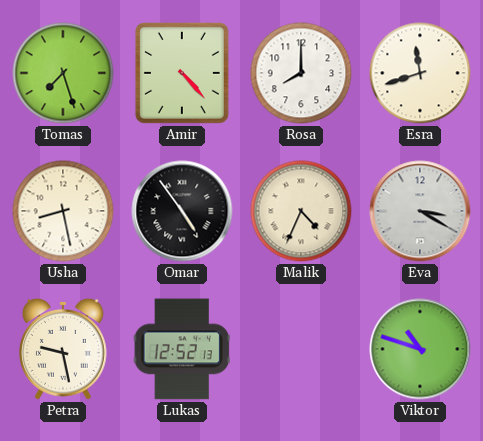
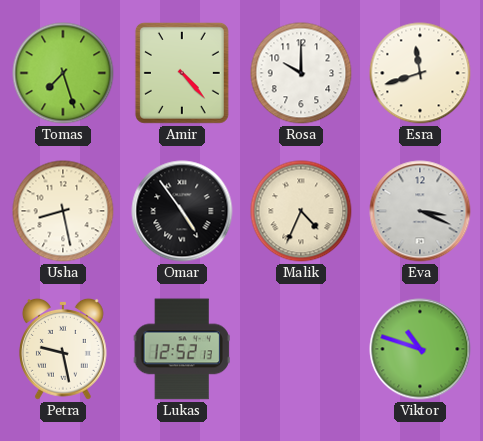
Rosa: 8:00 -> 10:00
Eva: 3:20 -> 3:19
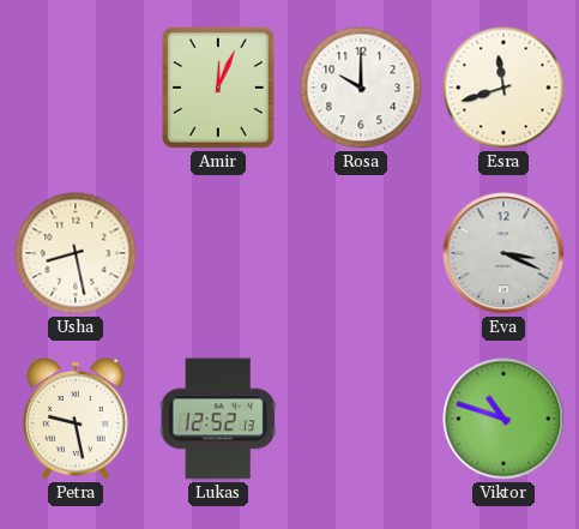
Tomas: 7:27 -> none
Amir: 4:23 -> 12:04
Omar: 4:54 -> none
Malik: 4:34 -> none
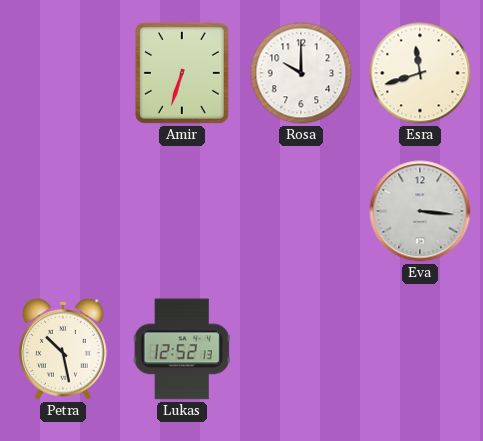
Amir: 12:04 -> 6:33
Usha: 8:28 -> none
Eva: 3:19 -> 3:16
Petra: 9:28 -> 10:28
Viktor: 10:48 -> none
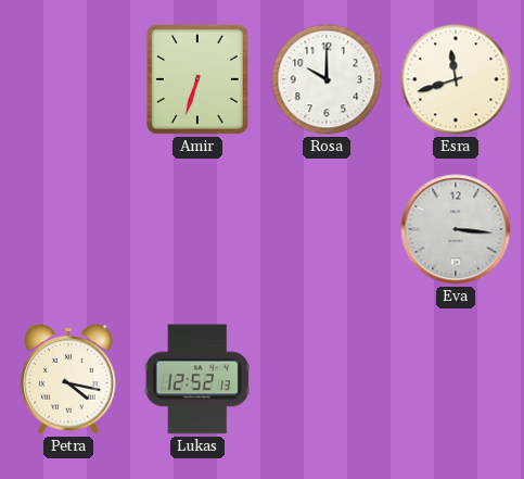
Petra: 10:28 -> 4:17
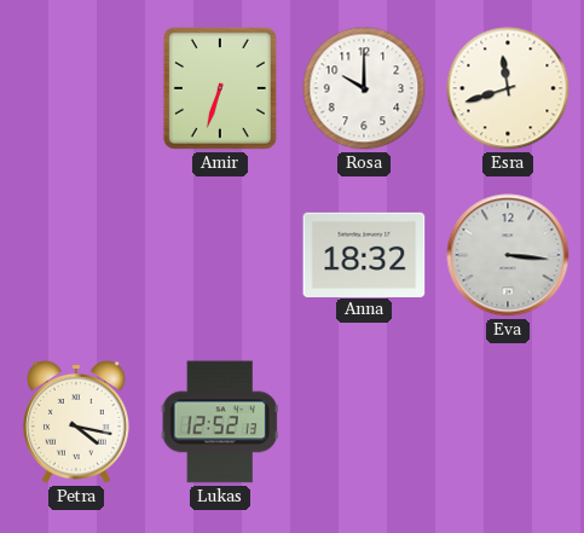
Anna: none -> 18:32
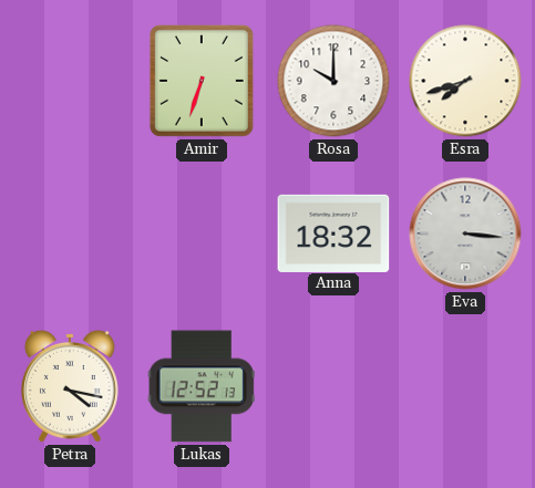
Esra: 11:42 -> 7:42
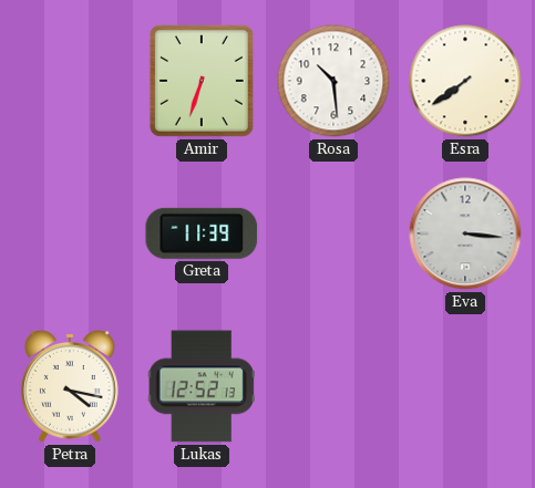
Rosa: 10:00 -> 10:29
Esra: 7:42 -> 7:39
Greta: none -> 11:39
Anna: 18:32 -> none
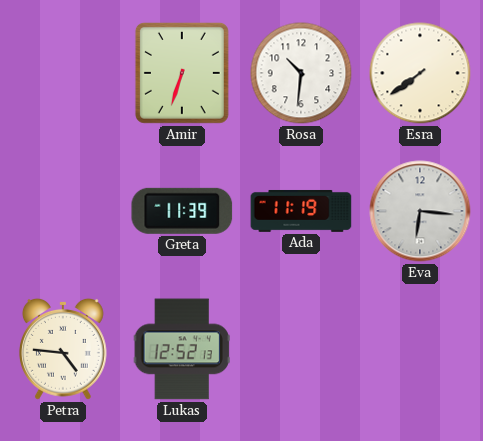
Rosa: 10:29 -> 10:31
Ada: none -> 11:19
Eva: 3:16 -> 6:16
Petra: 4:17 -> 4:46
